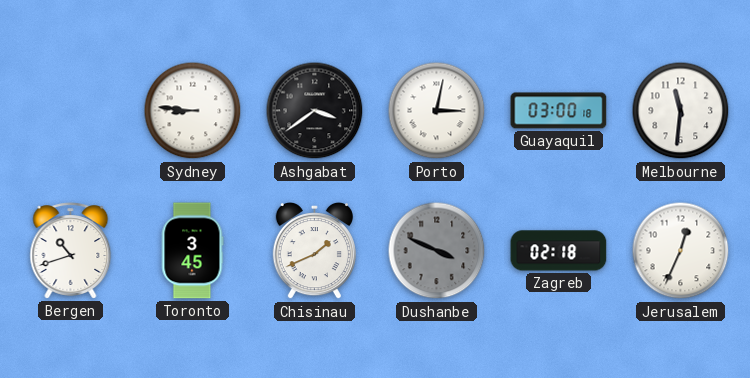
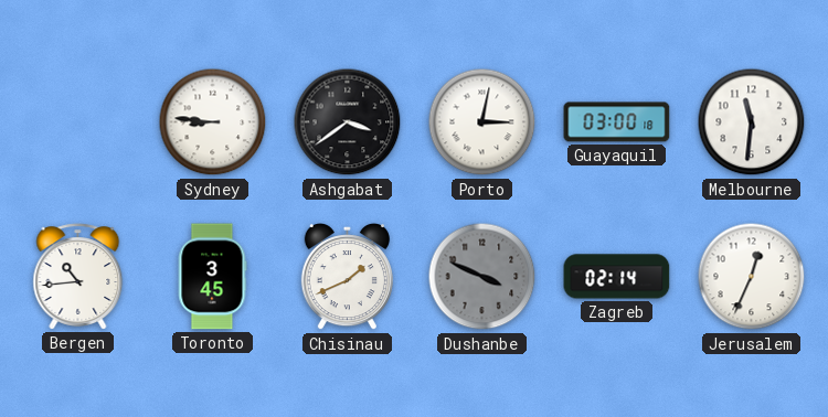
Bergen: 10:42 -> 10:44
Zagreb: 02:18 -> 02:14
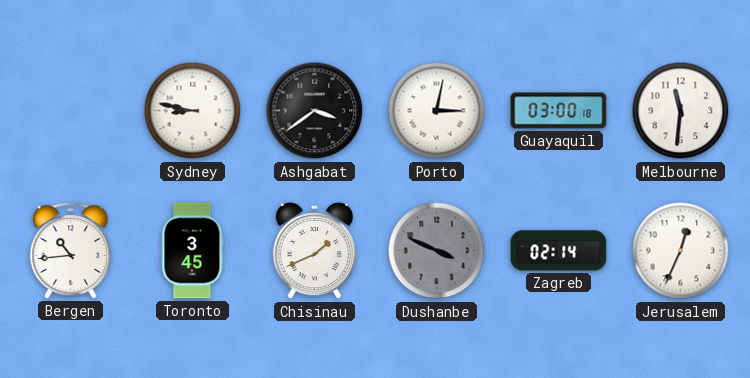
Sydney: 8:46 -> 8:47
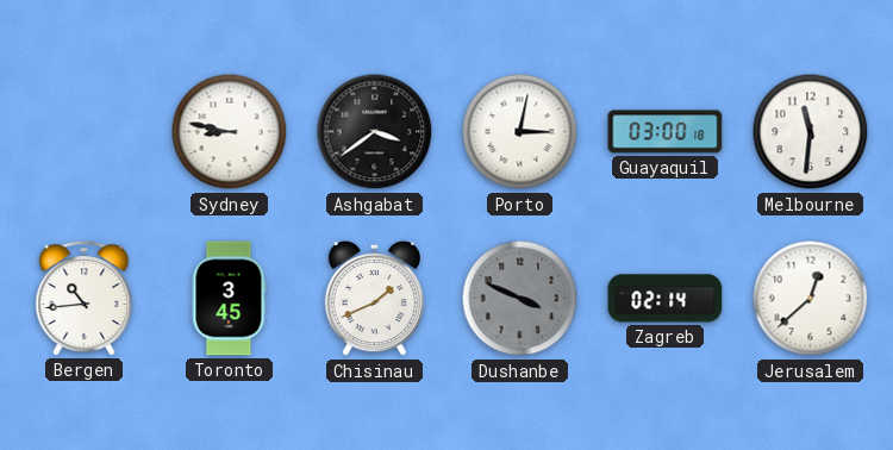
Jerusalem: 12:34 -> 12:38
